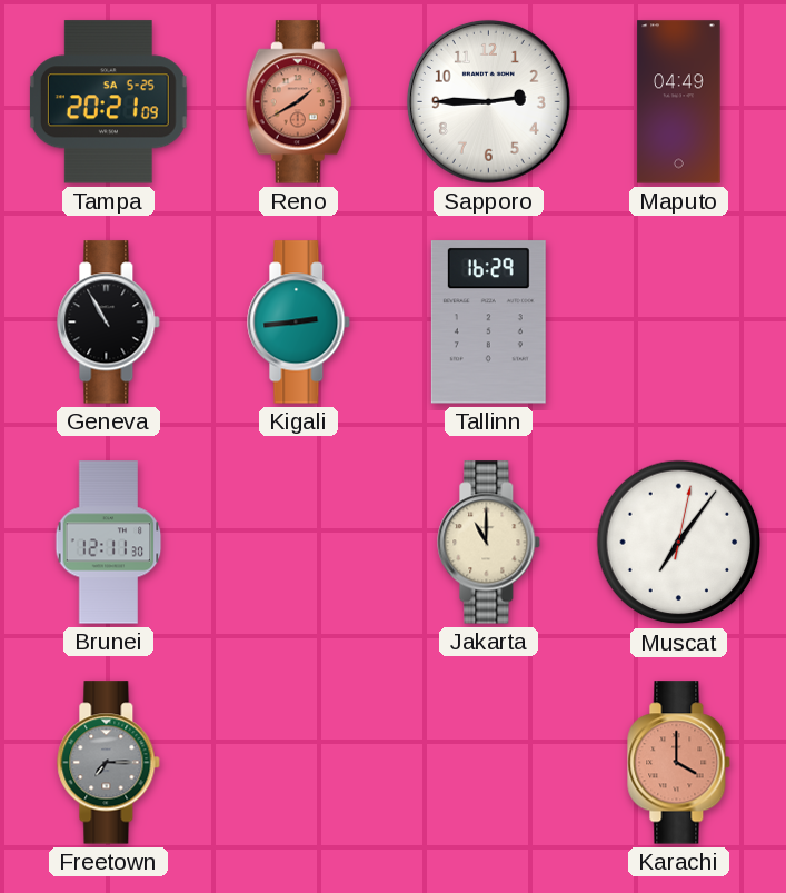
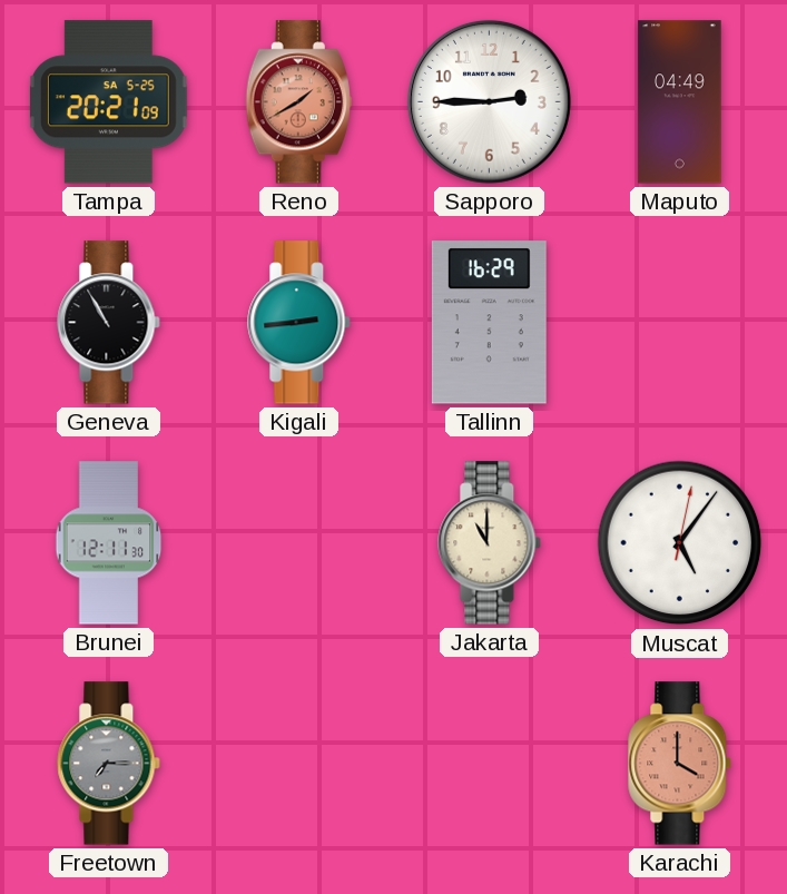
Muscat: 7:06 -> 5:06
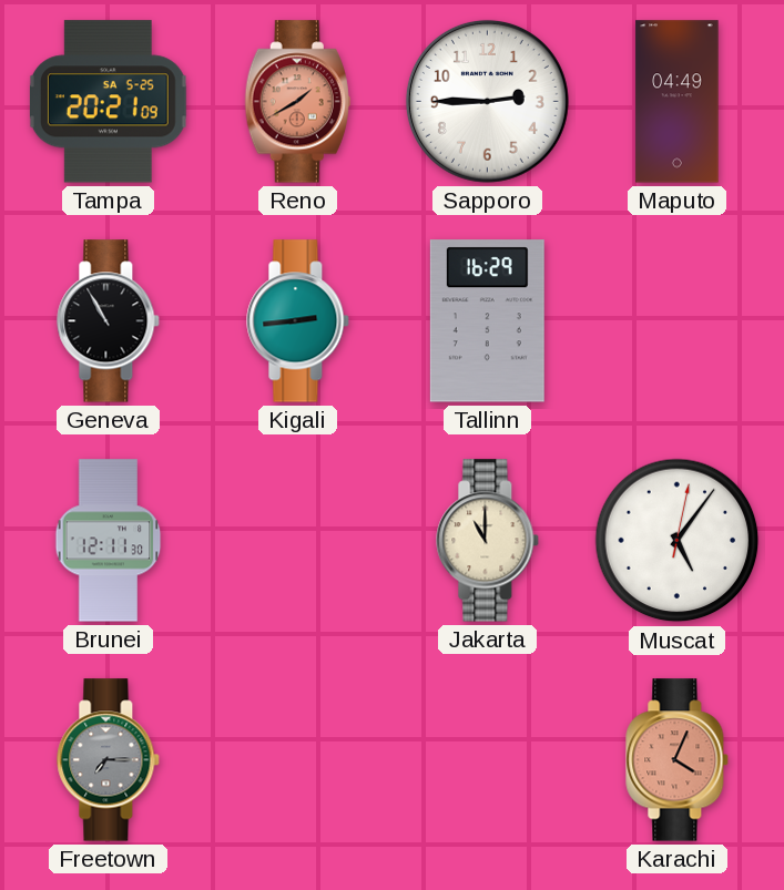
Karachi: 4:00 -> 4:04
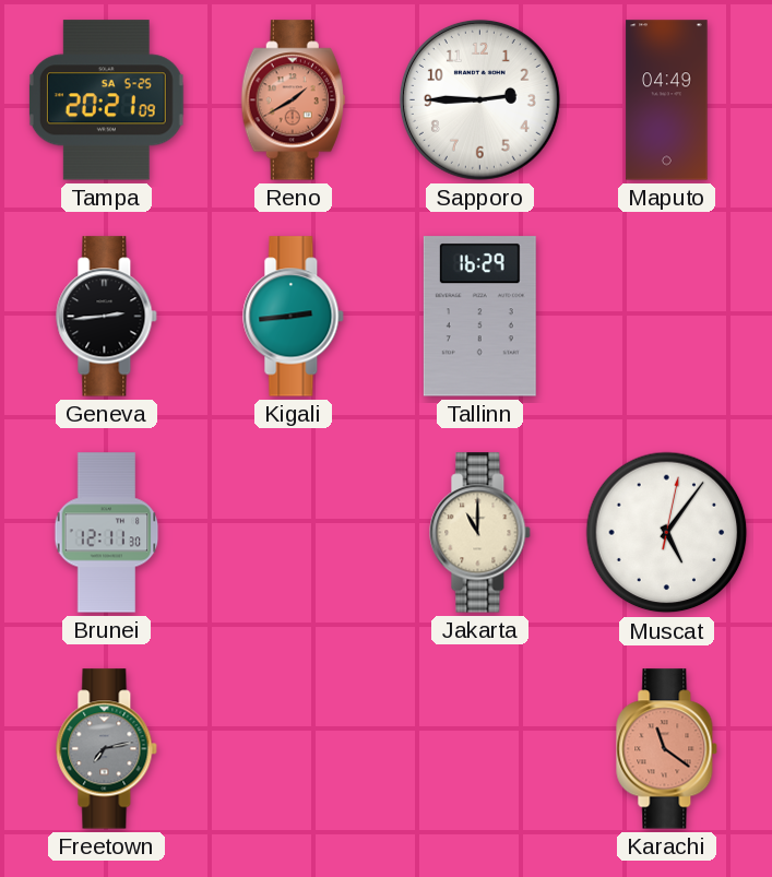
Geneva: 10:55 -> 2:44
Freetown: 7:15 -> 7:13
Karachi: 4:04 -> 11:21
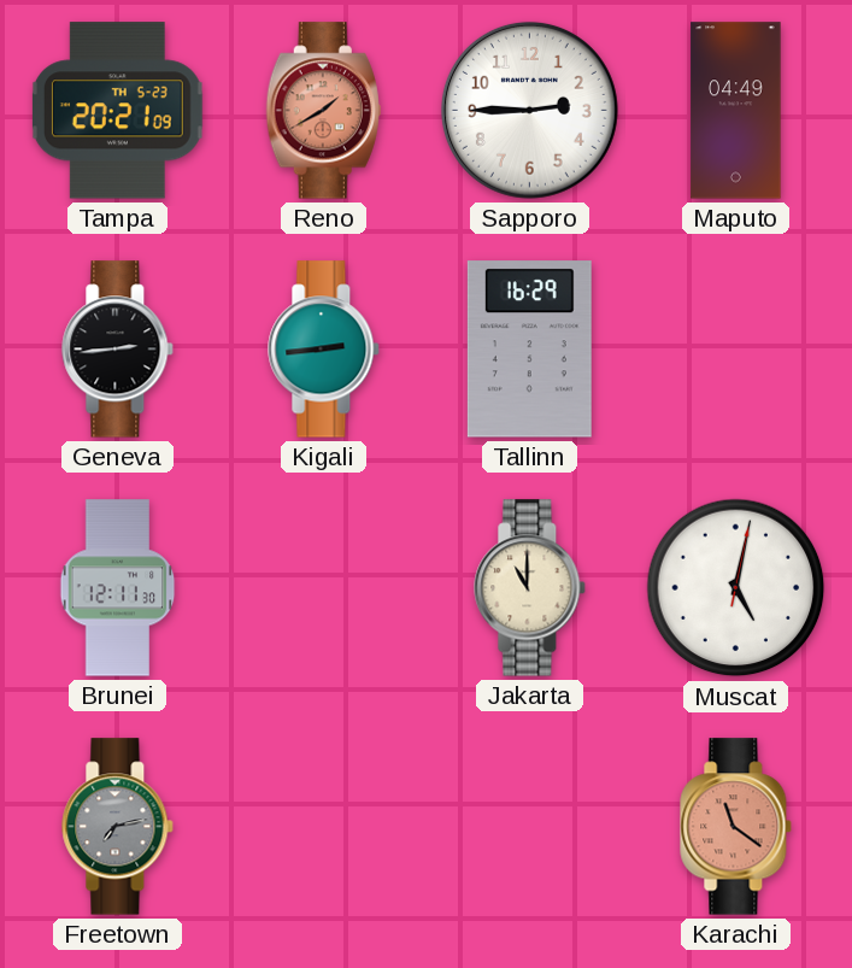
Tampa date: SA 5-25 -> TH 5-23
Muscat: 5:06 -> 5:02
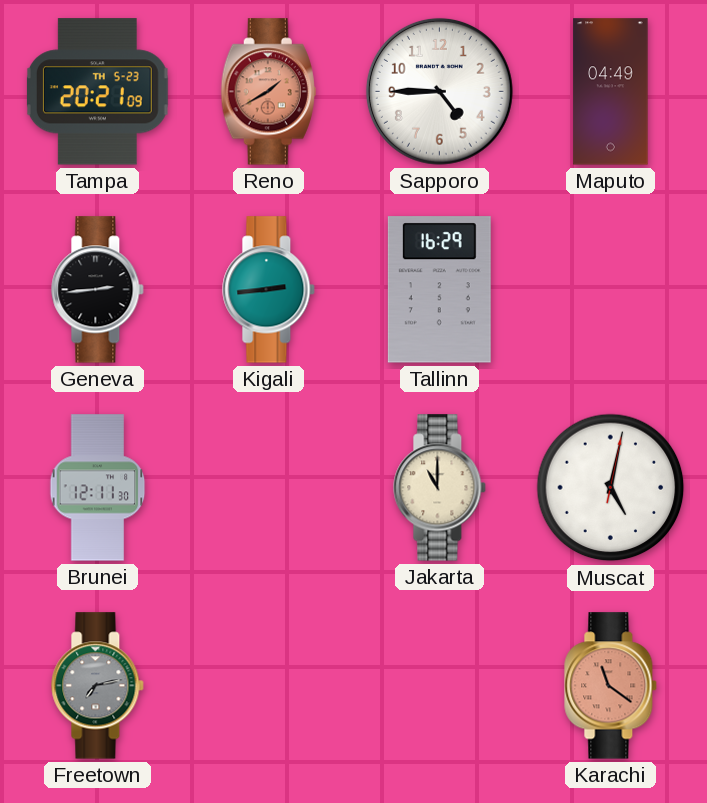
Sapporo: 2:45 -> 4:45
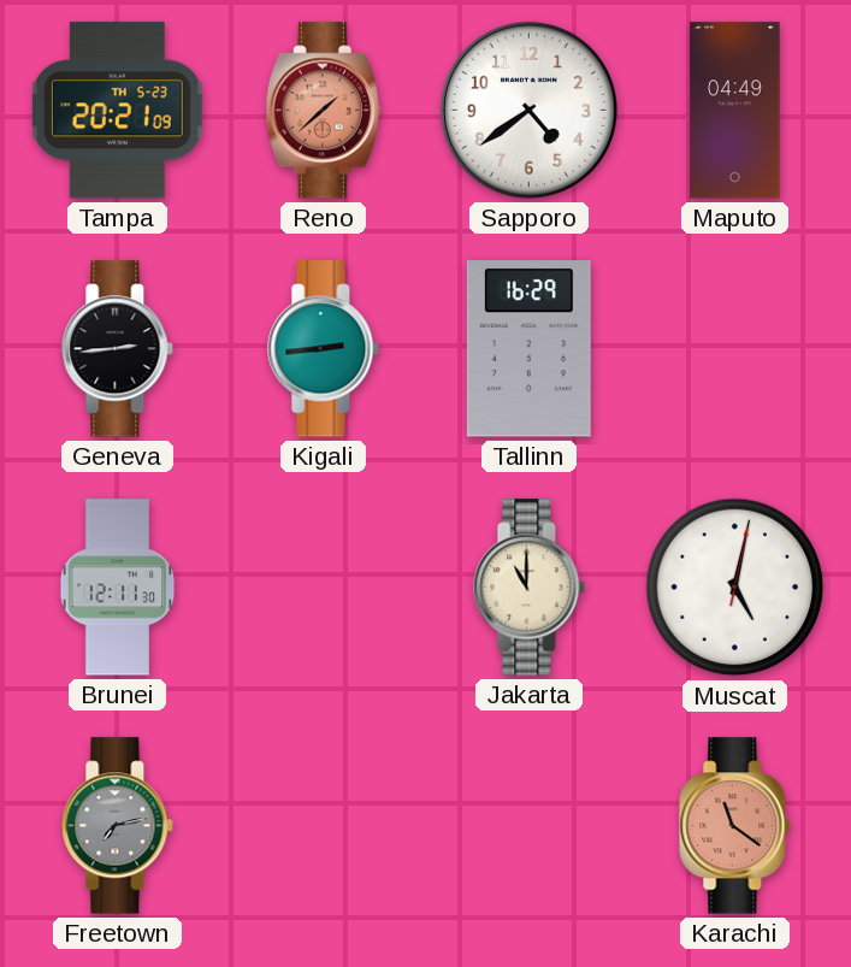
Reno: 1:40 -> 1:38
Sapporo: 4:45 -> 4:39
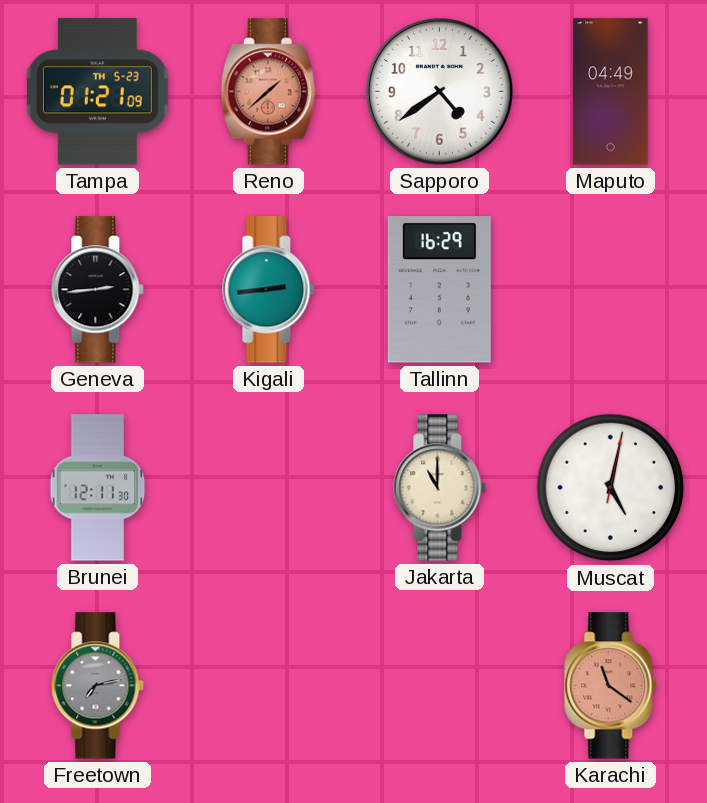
Tampa: 20:21 -> 01:21
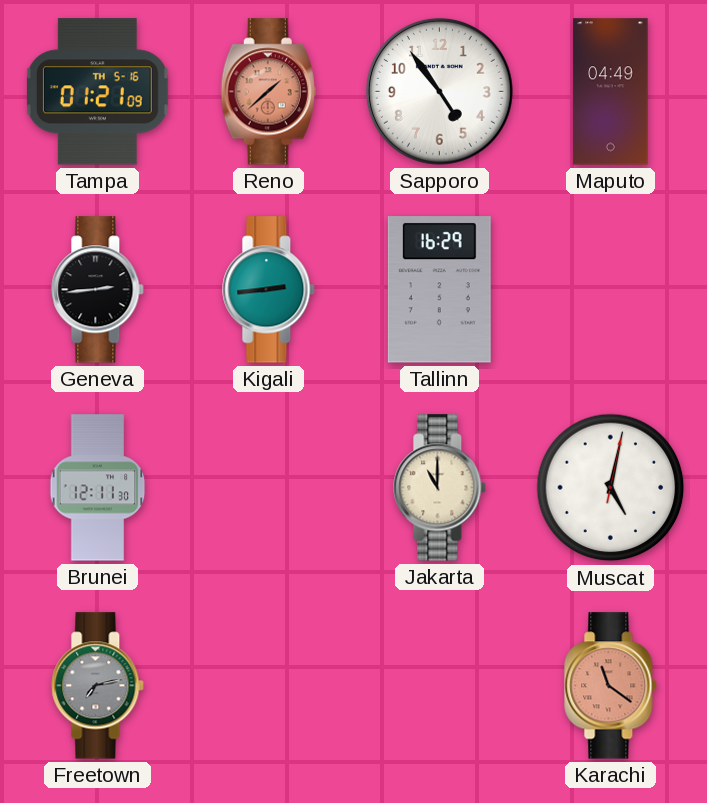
Tampa date: TH 5-23 -> TH 5-16
Sapporo: 4:39 -> 4:54
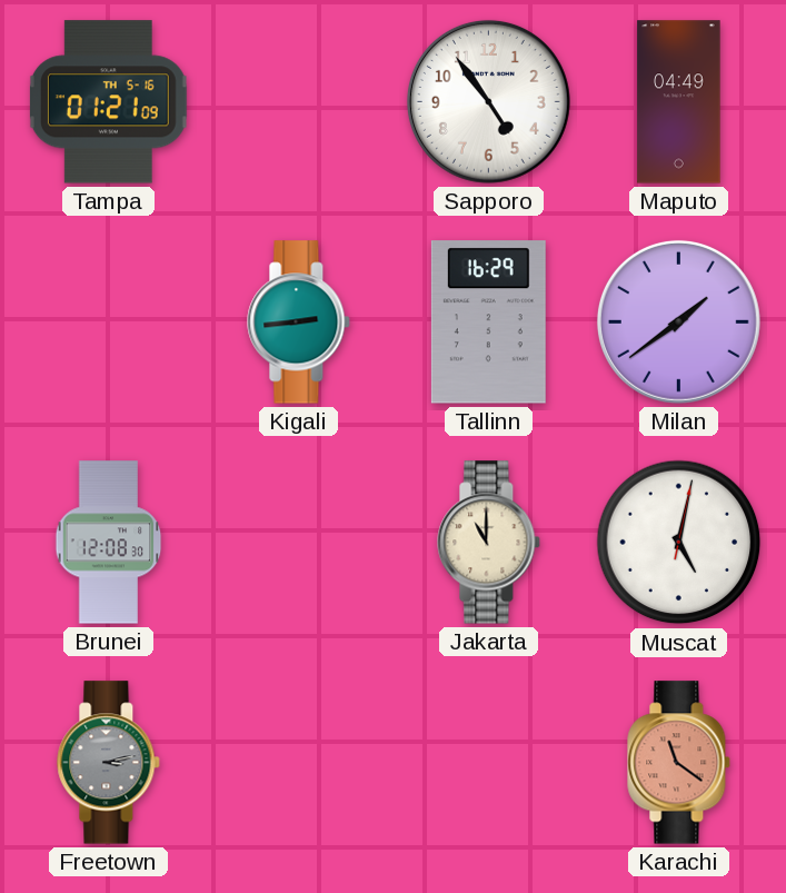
Reno: 1:38 -> none
Geneva: 2:44 -> none
Milan: none -> 1:39
Brunei: 12:11 -> 12:08
Freetown: 7:13 -> 3:13
